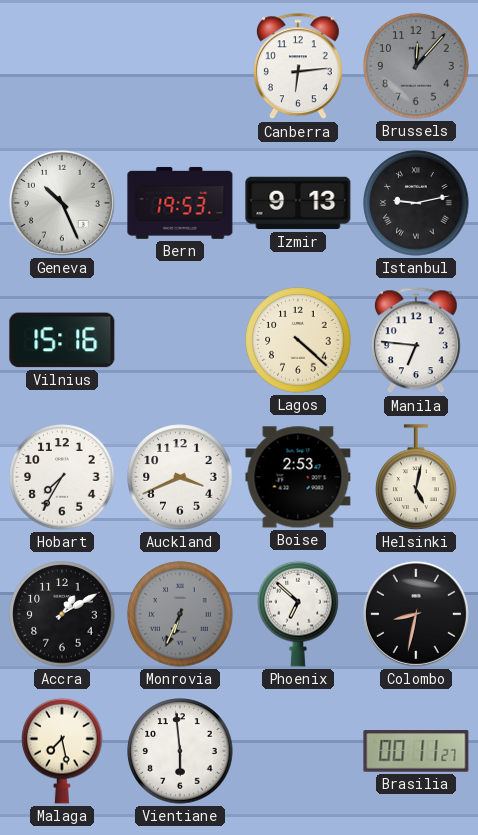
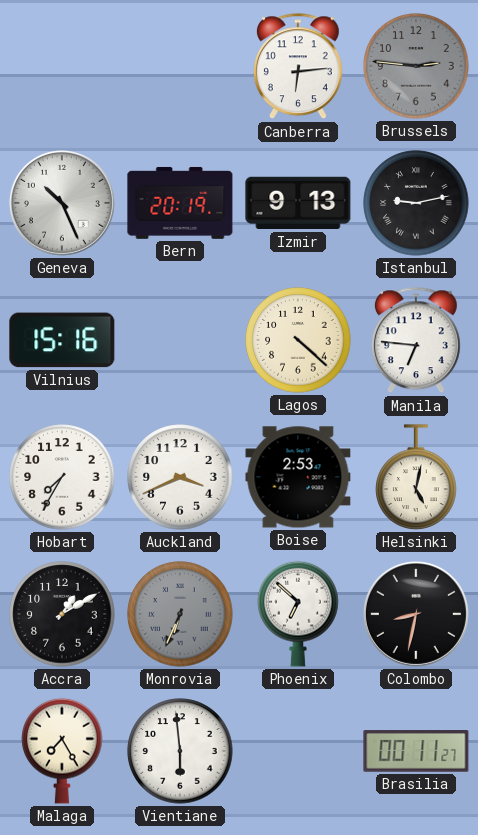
Brussels: 12:07 -> 2:46
Bern: 19:53 -> 20:19
Malaga: 7:28 -> 7:25
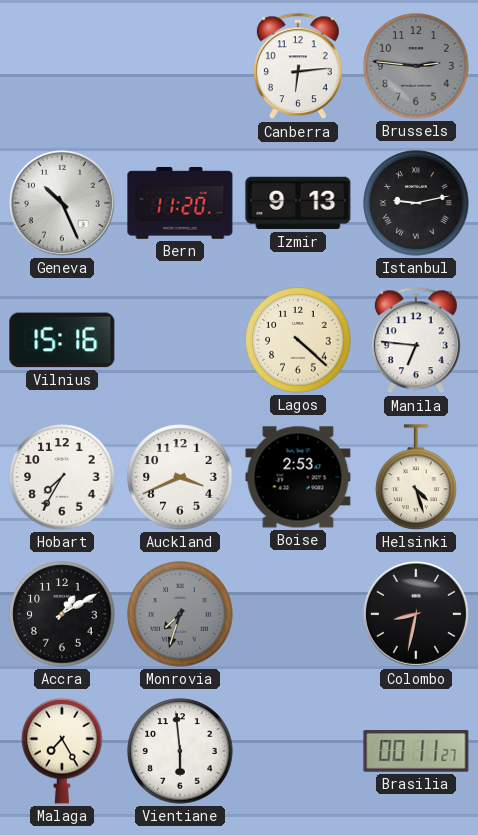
Bern: 20:19 -> 11:20
Helsinki: 5:02 -> 4:27
Monrovia: 6:34 -> 7:33
Phoenix: 6:52 -> none
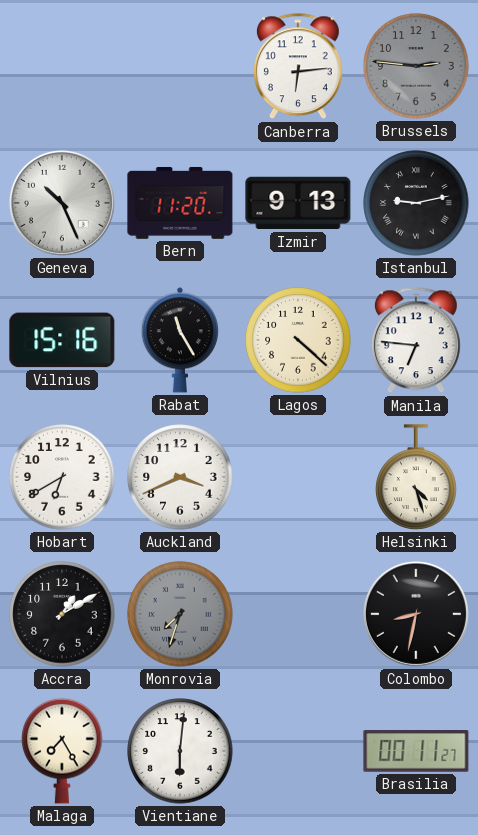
Rabat: none -> 11:25
Hobart: 7:35 -> 6:40
Boise: 2:53 -> none
Vientiane: 5:59 -> 6:01
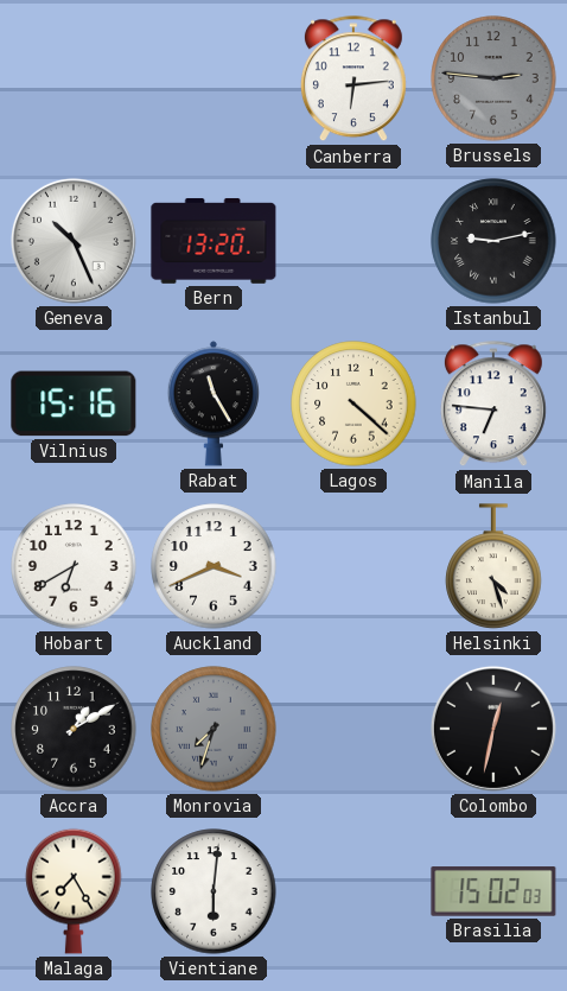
Bern: 11:20 -> 13:20
Izmir: 9:13 -> none
Colombo: 8:32 -> 12:32
Brasilia: 00:11 -> 15:02
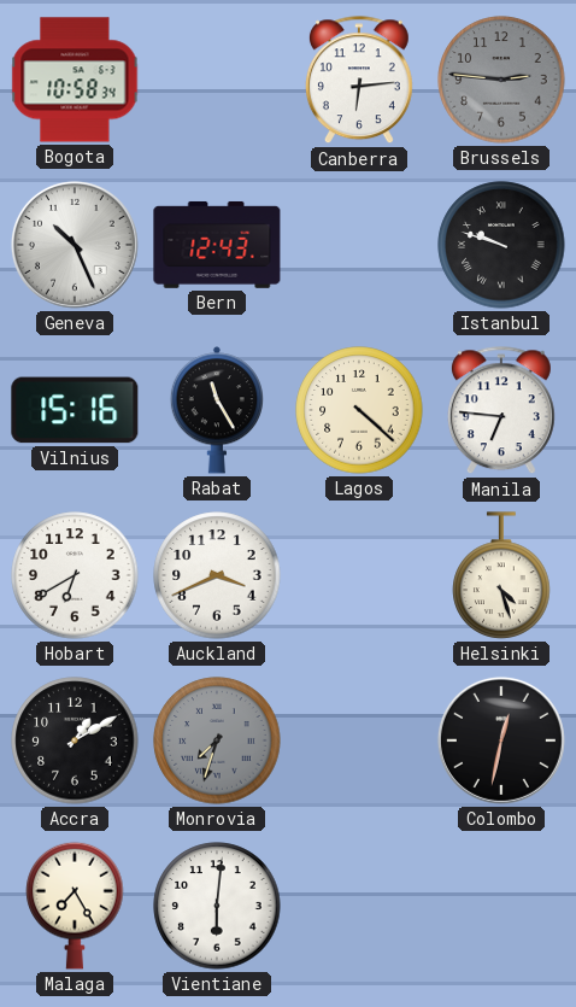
Bogota: none -> 10:58
Bern: 13:20 -> 12:43
Istanbul: 9:13 -> 9:48
Brasilia: 15:02 -> none
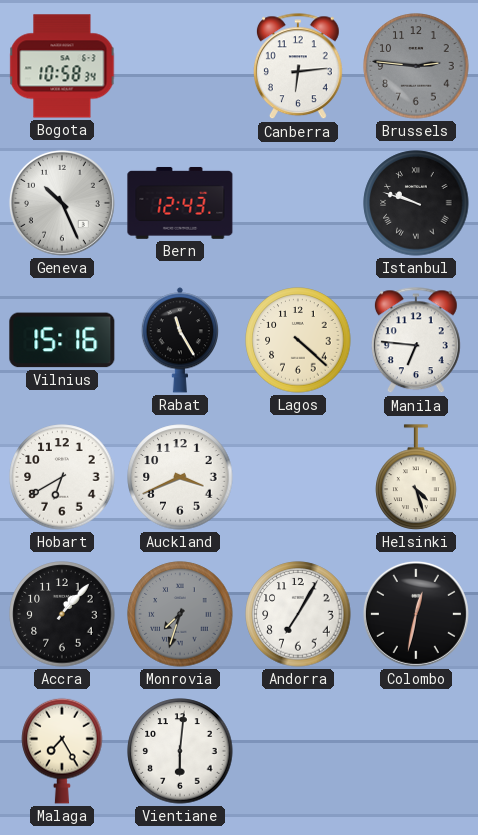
Accra: 1:10 -> 1:07
Andorra: none -> 7:05
